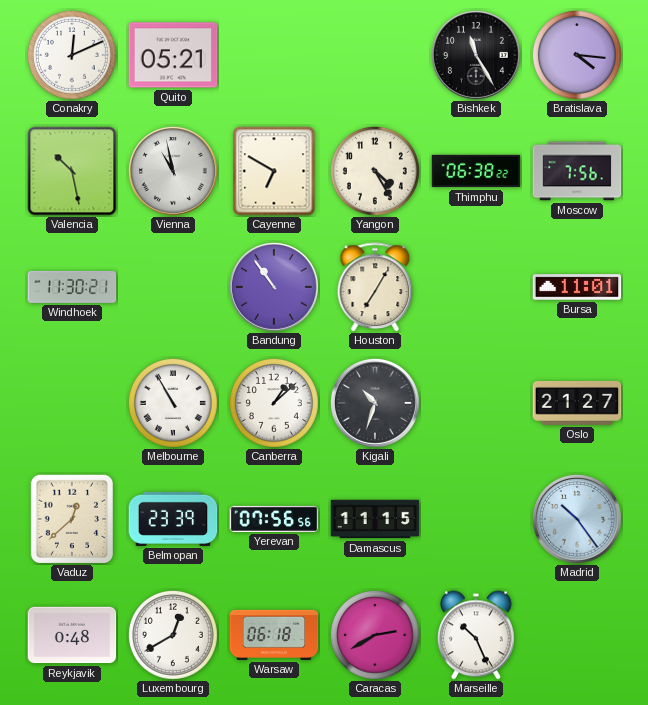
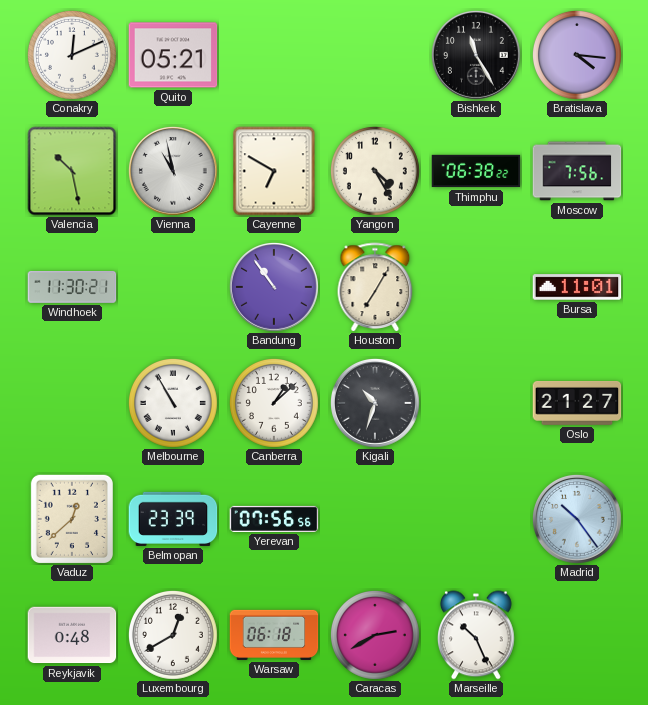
Damascus: 11:15 -> none
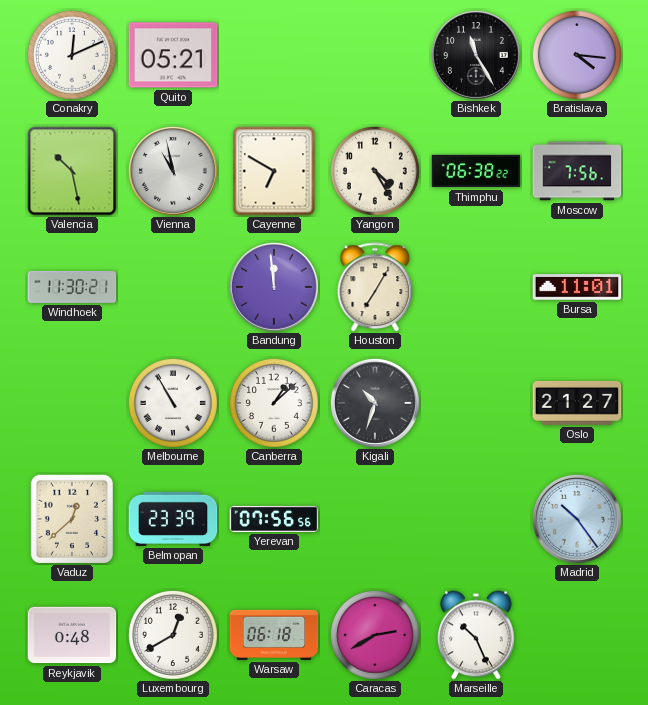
Bandung: 10:54 -> 11:59
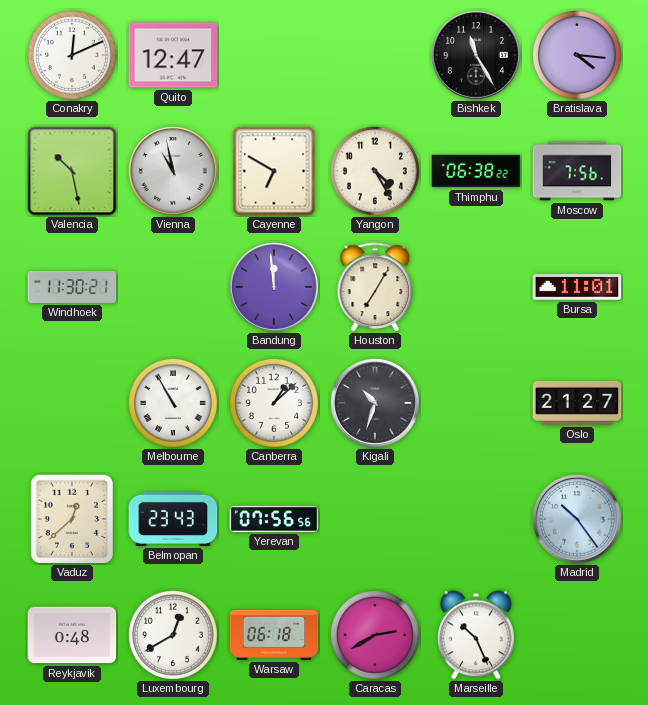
Quito: 05:21 -> 12:47
Belmopan: 23:39 -> 23:43
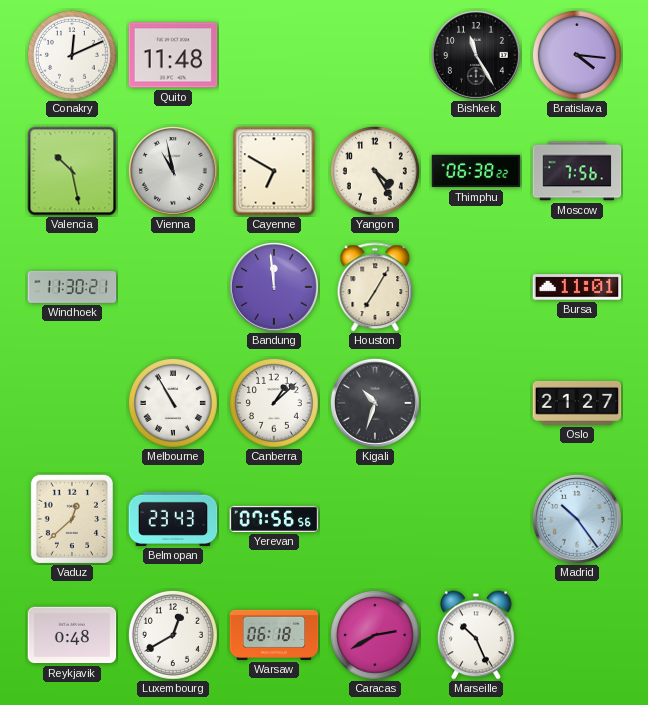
Quito: 12:47 -> 11:48
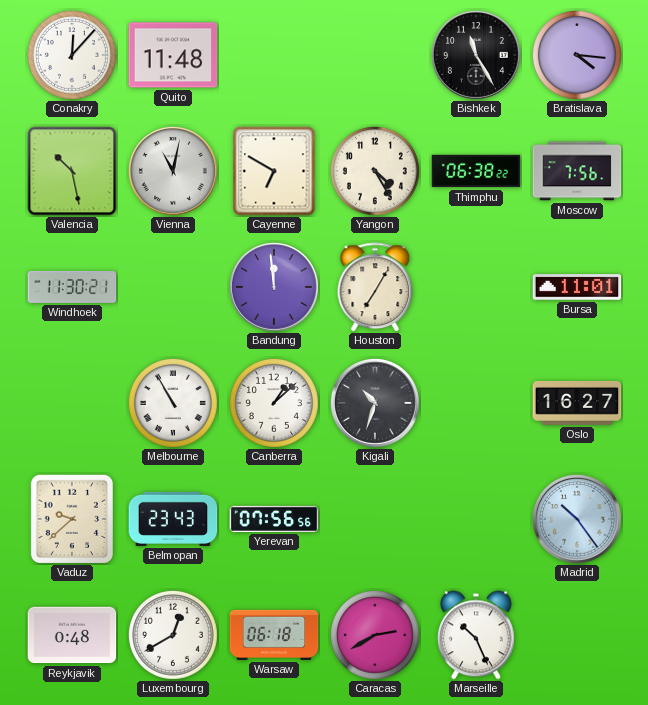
Conakry: 12:11 -> 12:07
Vienna: 10:58 -> 11:02
Oslo: 21:27 -> 16:27
Vaduz: 12:38 -> 9:38
